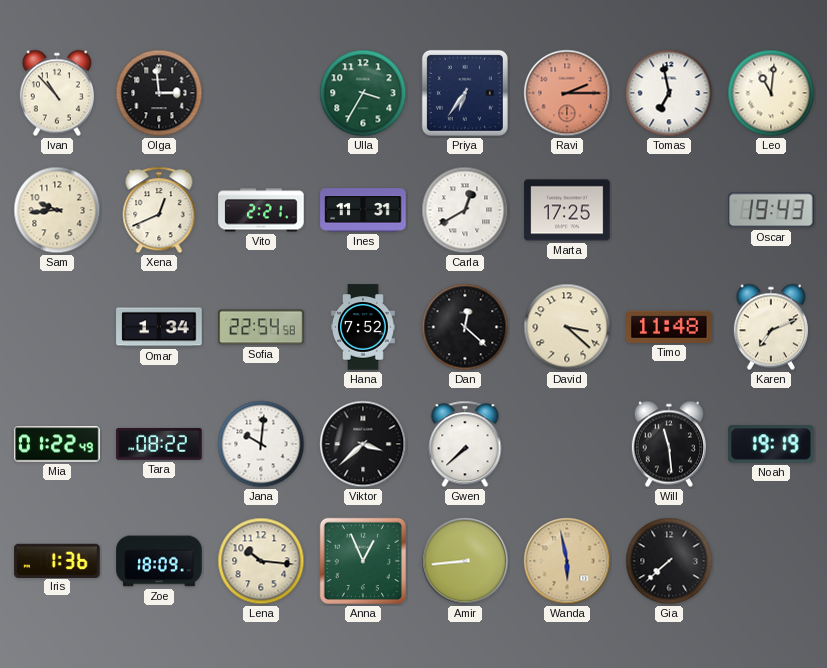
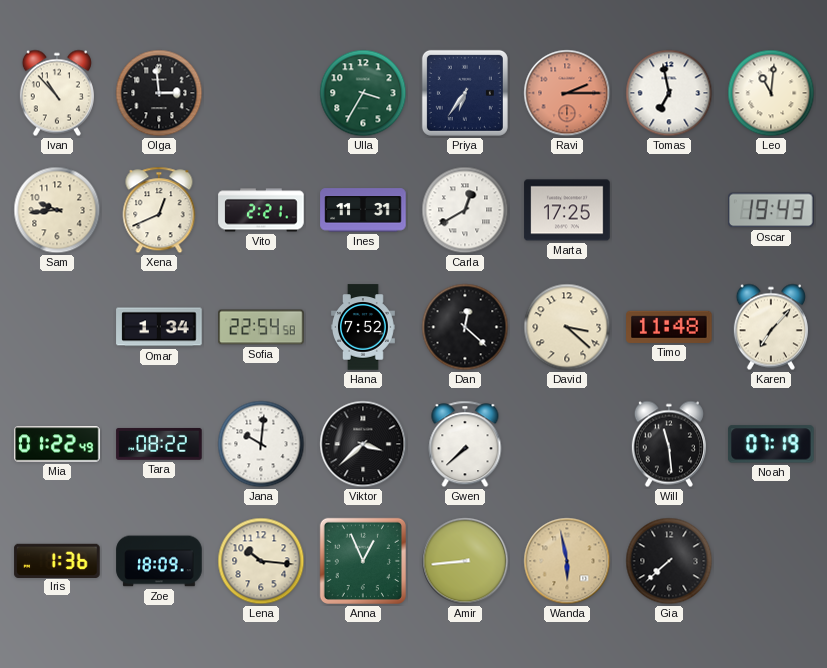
Karen: 7:11 -> 7:07
Noah: 19:19 -> 07:19
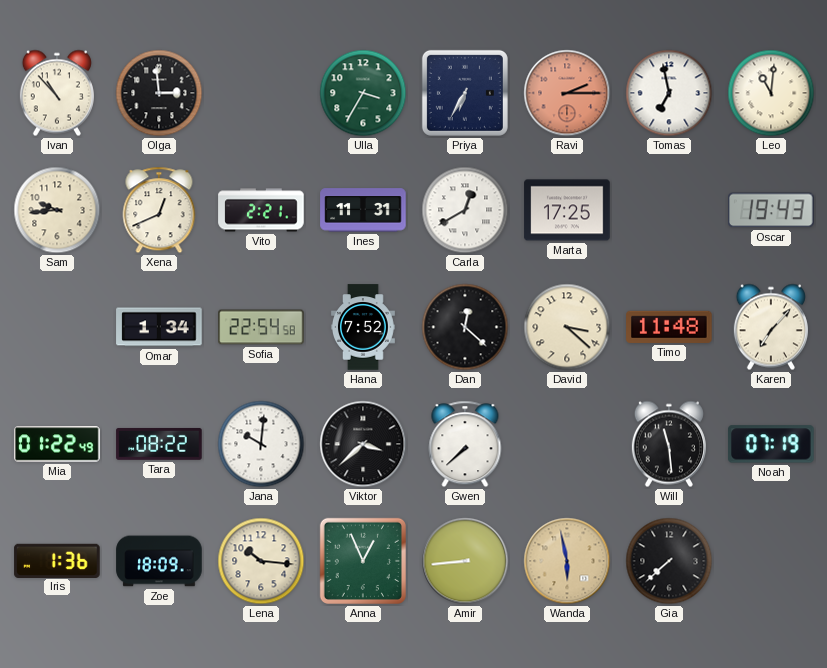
Priya: 6:36 -> 6:35
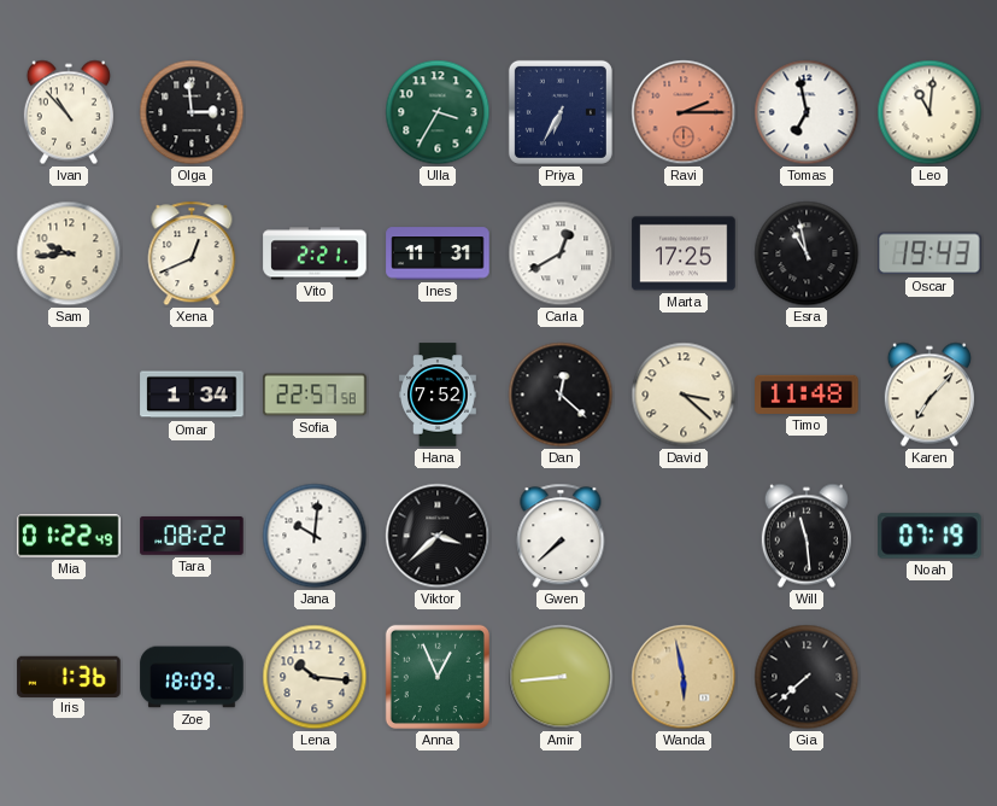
Esra: none -> 10:58
Sofia: 22:54 -> 22:57
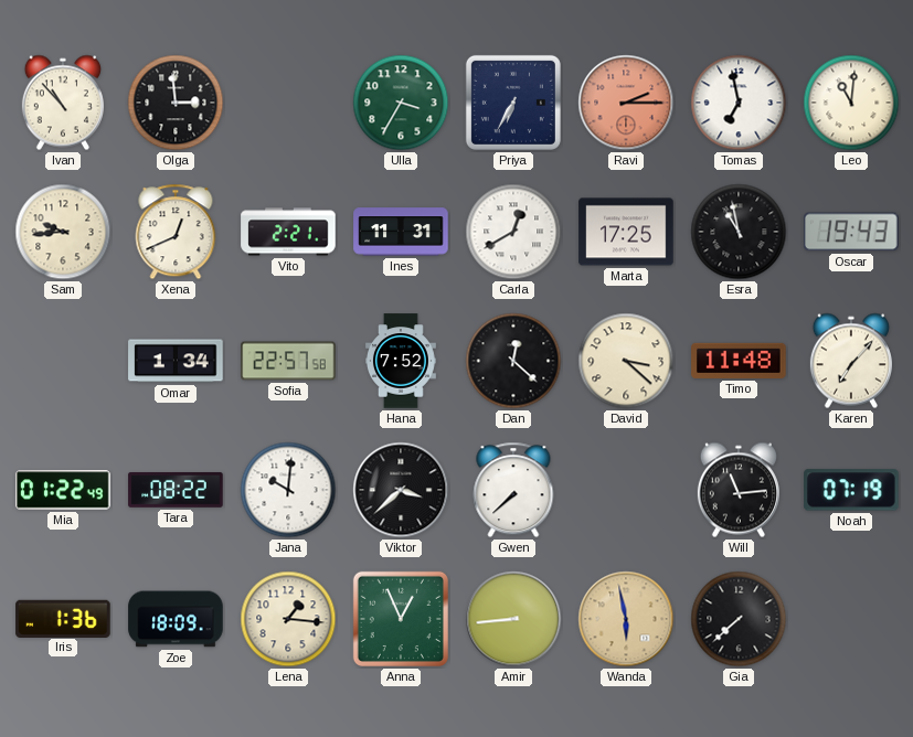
Will: 11:29 -> 11:14
Lena: 10:16 -> 1:16
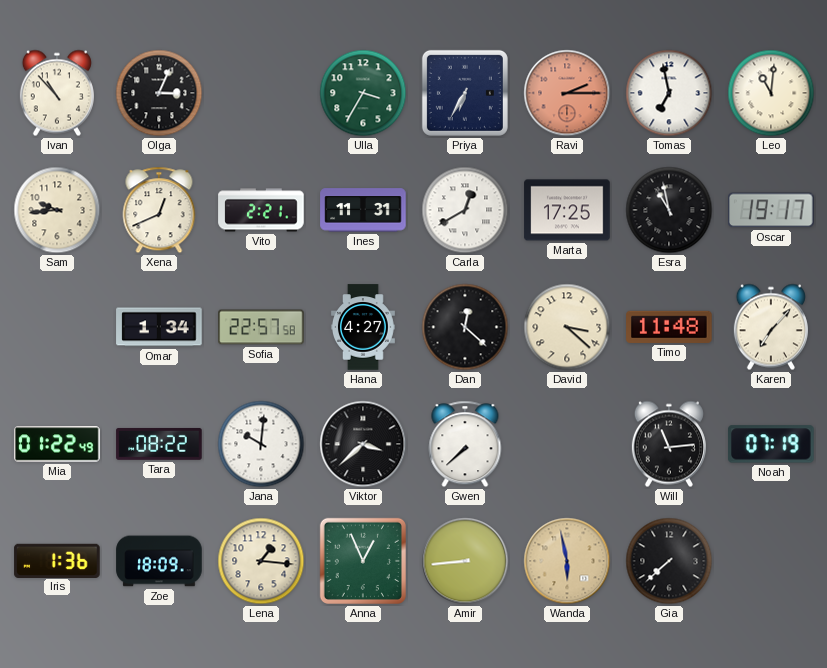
Olga: 2:59 -> 3:04
Oscar: 19:43 -> 19:17
Hana: 7:52 -> 4:27
